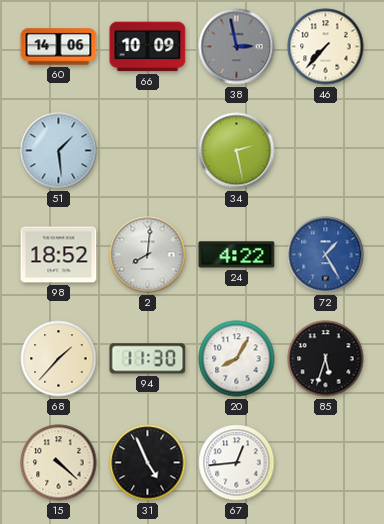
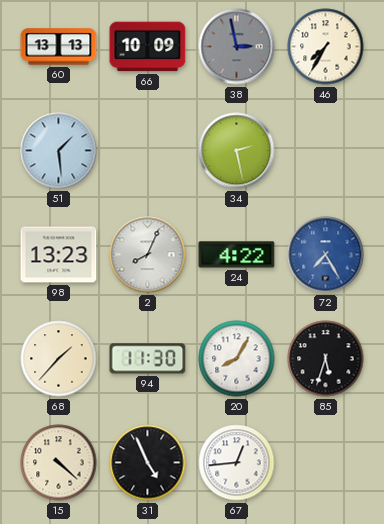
60: 14:06 -> 13:13
46: 7:37 -> 7:35
98: 18:52 -> 13:23
2: 8:01 -> 8:04
72: 1:25 -> 7:25
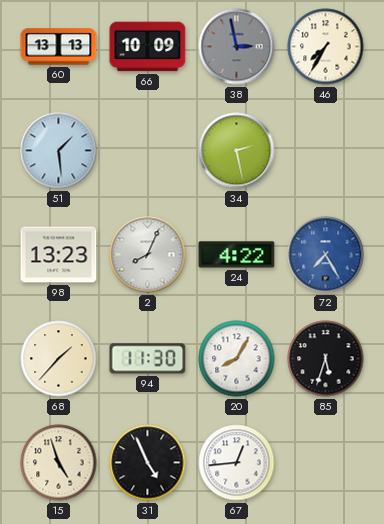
15: 4:22 -> 4:57
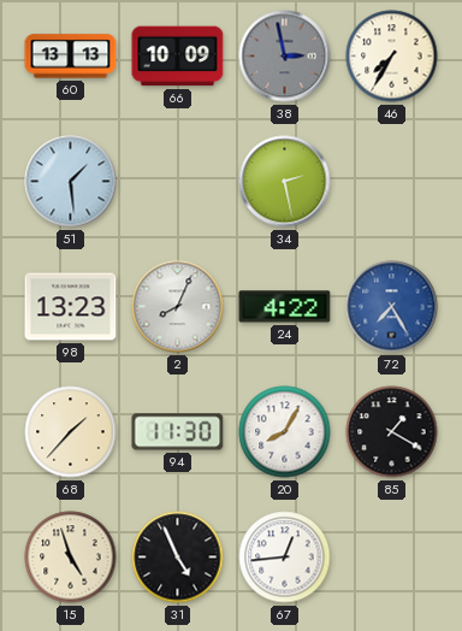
85: 5:33 -> 1:20
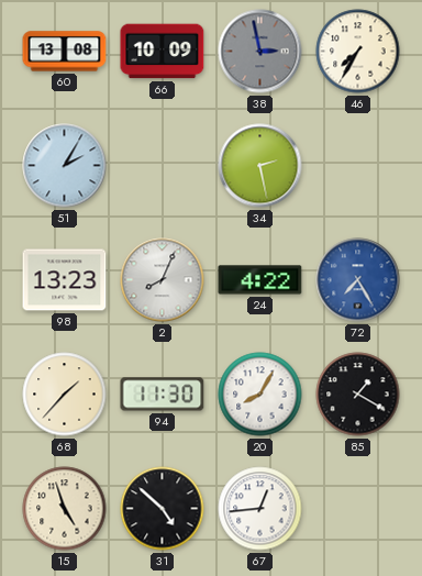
60: 13:13 -> 13:08
51: 1:29 -> 2:05
31: 4:56 -> 4:52
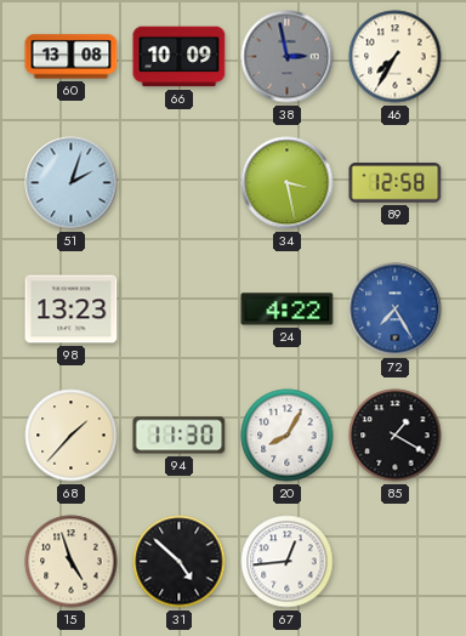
51: 2:05 -> 2:03
34: 2:28 -> 3:28
89: none -> 12:58
2: 8:04 -> none
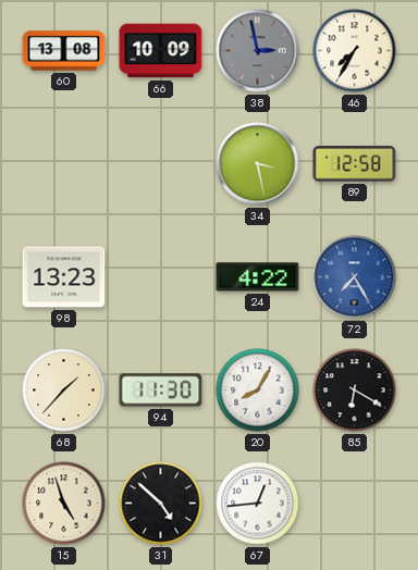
51: 2:03 -> none
85: 1:20 -> 6:20
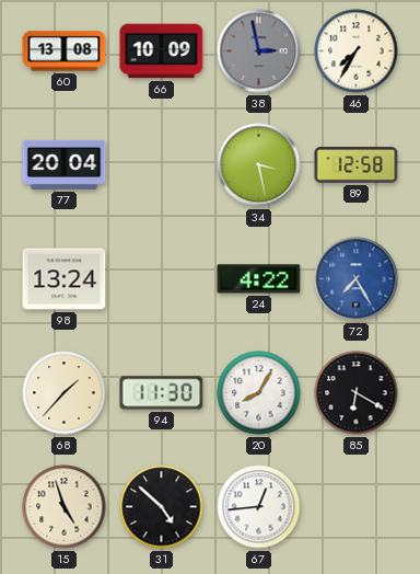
77: none -> 20:04
98: 13:23 -> 13:24
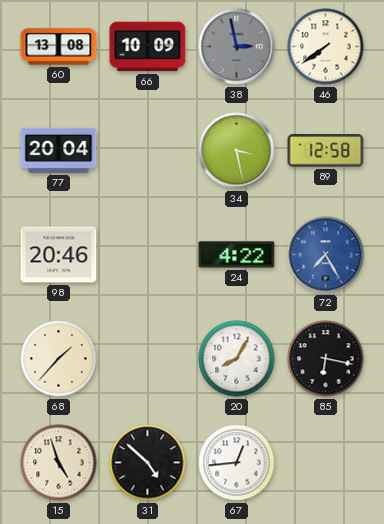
46: 7:35 -> 7:39
98: 13:24 -> 20:46
94: 11:30 -> none
85: 6:20 -> 6:17
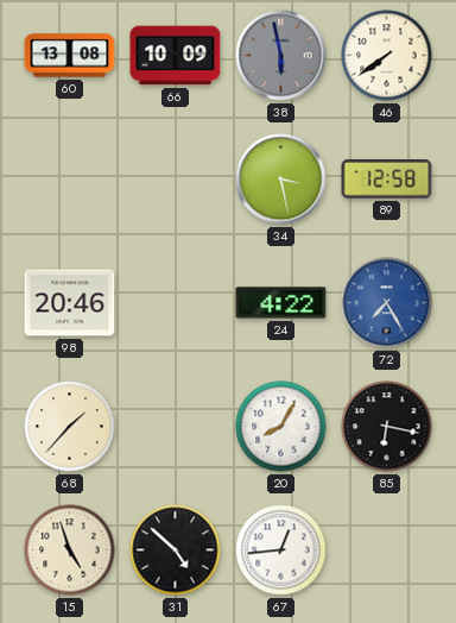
38: 2:58 -> 5:58
77: 20:04 -> none
